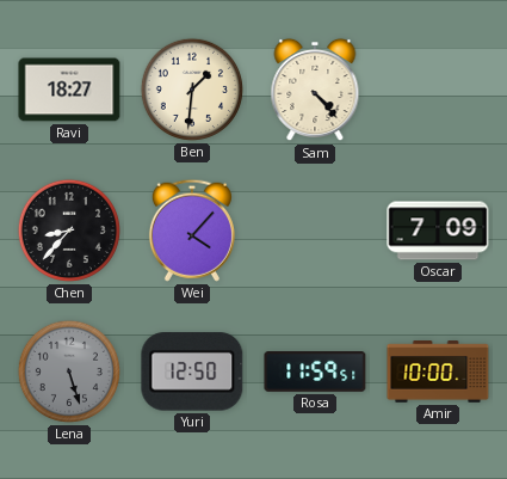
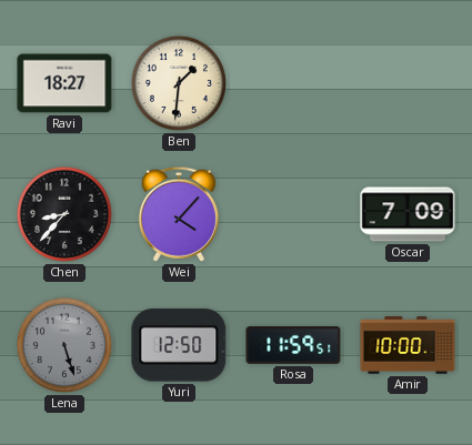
Sam: 4:23 -> none
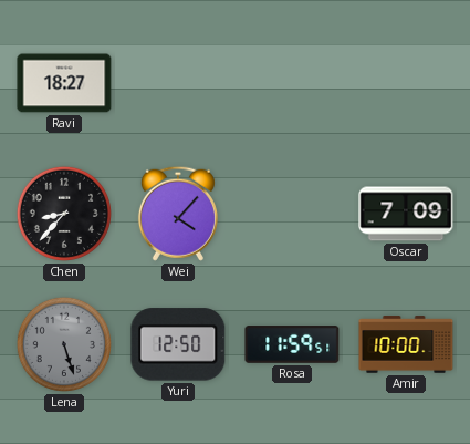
Ben: 1:31 -> none
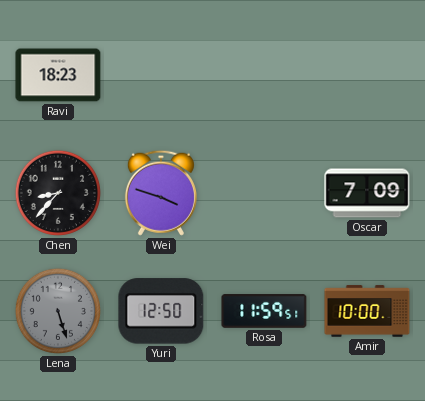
Ravi: 18:27 -> 18:23
Wei: 4:07 -> 3:48
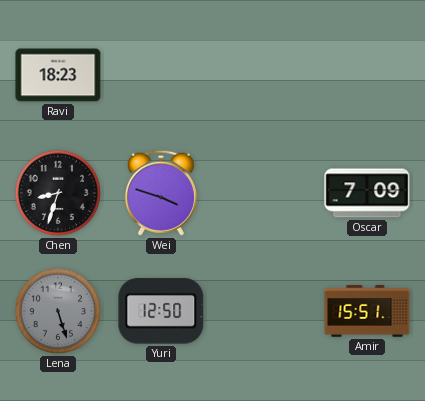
Chen: 8:37 -> 8:33
Rosa: 11:59 -> none
Amir: 10:00 -> 15:51
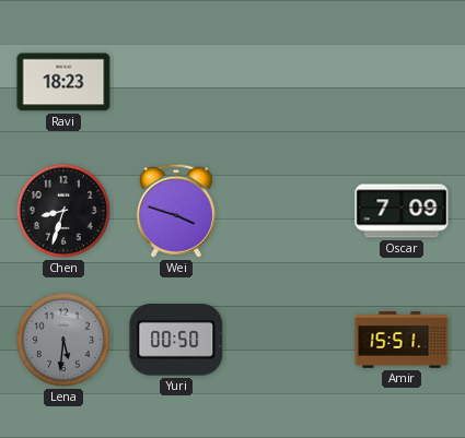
Lena: 5:27 -> 5:31
Yuri: 12:50 -> 00:50
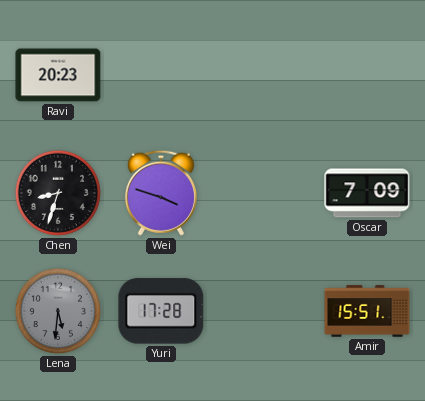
Ravi: 18:23 -> 20:23
Yuri: 00:50 -> 17:28
